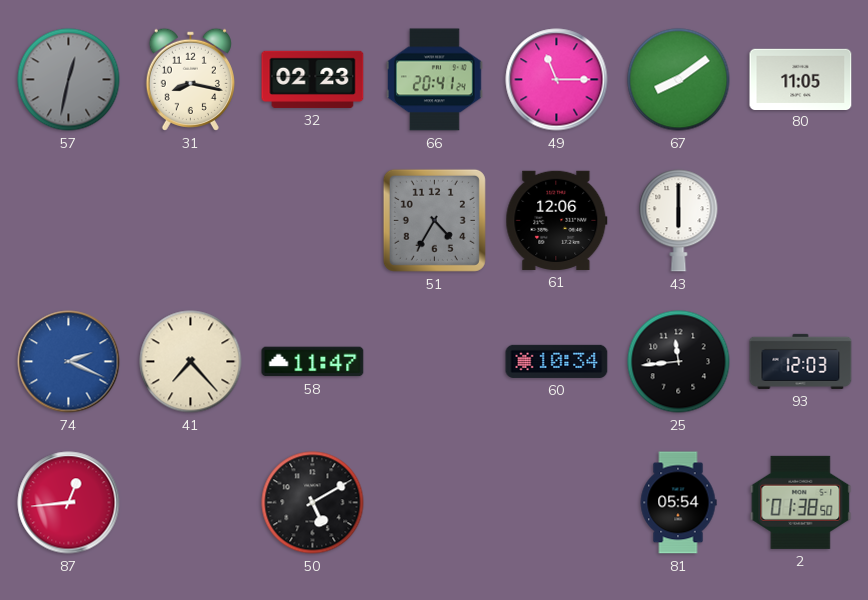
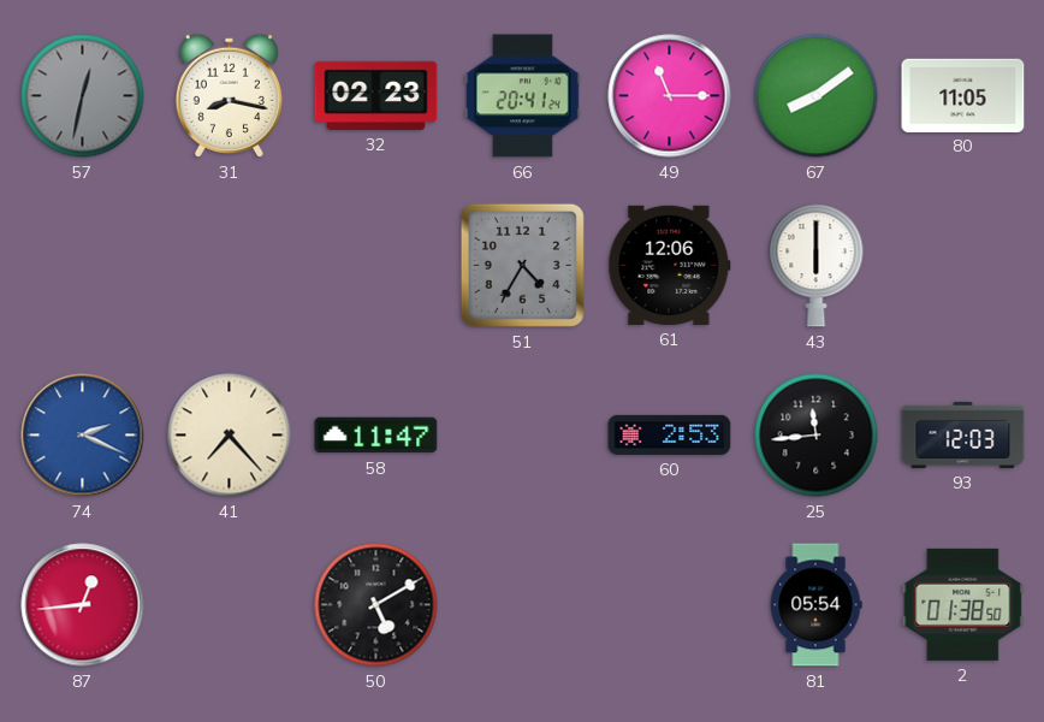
60: 10:34 -> 2:53
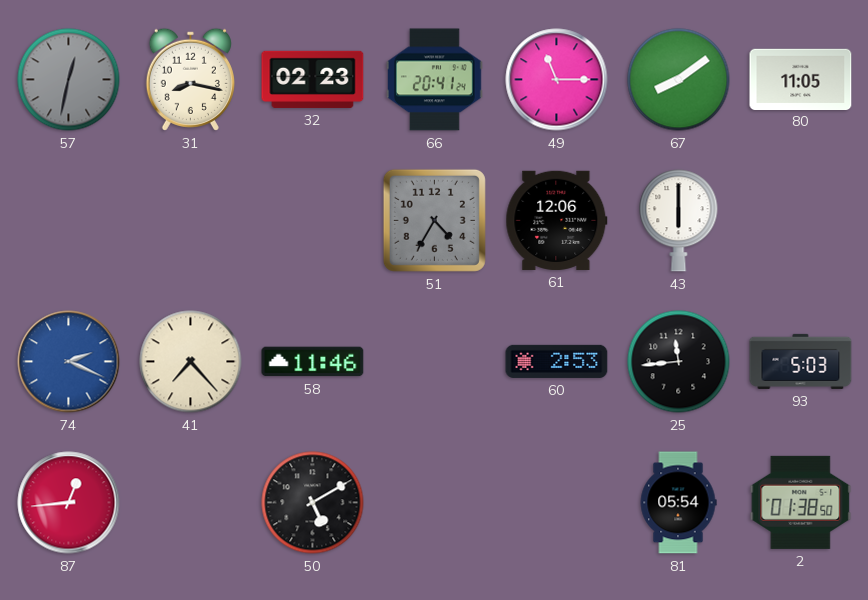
58: 11:47 -> 11:46
93: 12:03 -> 5:03
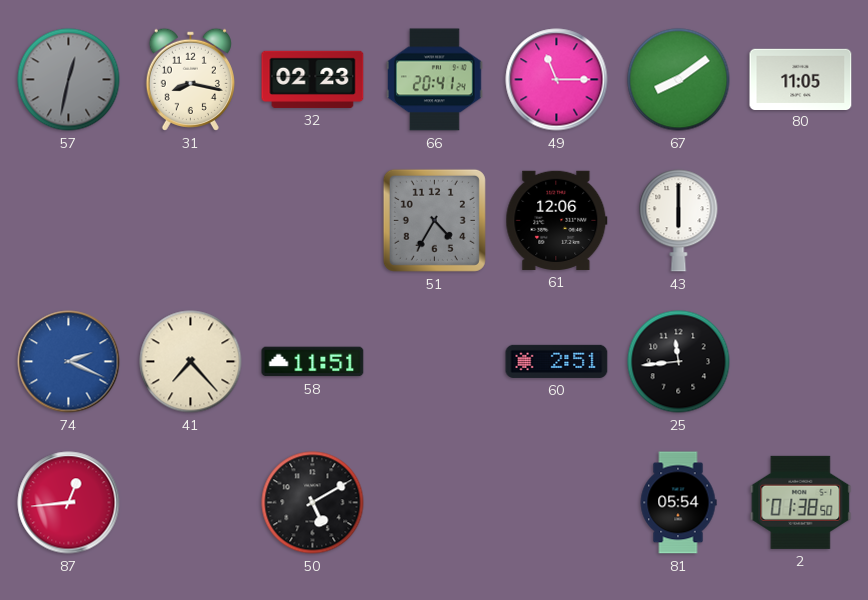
58: 11:46 -> 11:51
60: 2:53 -> 2:51
93: 5:03 -> none
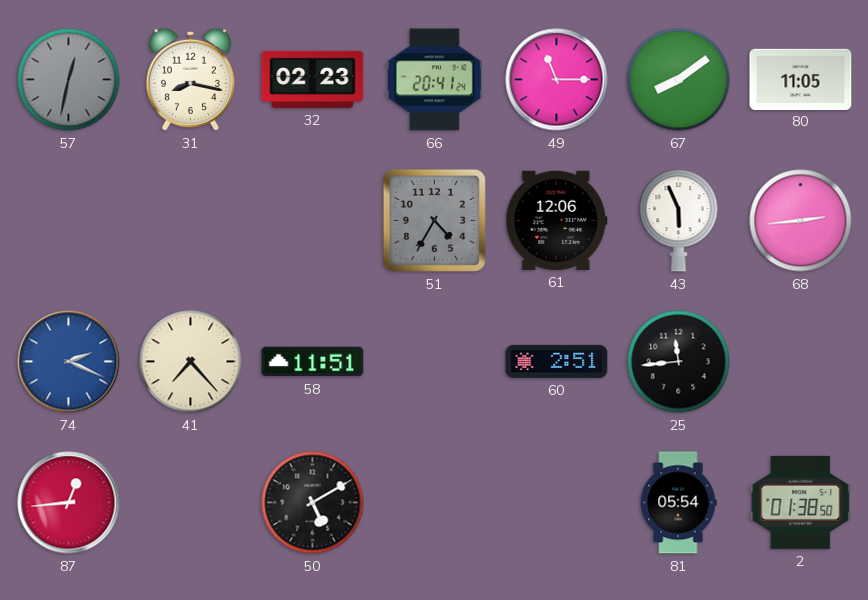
43: 6:00 -> 5:56
68: none -> 2:44
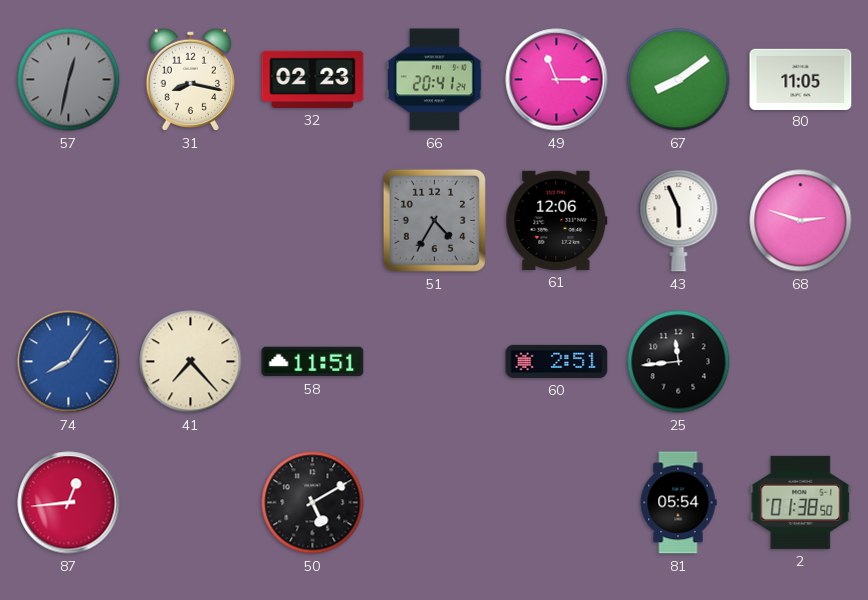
68: 2:44 -> 2:48
74: 2:19 -> 8:06
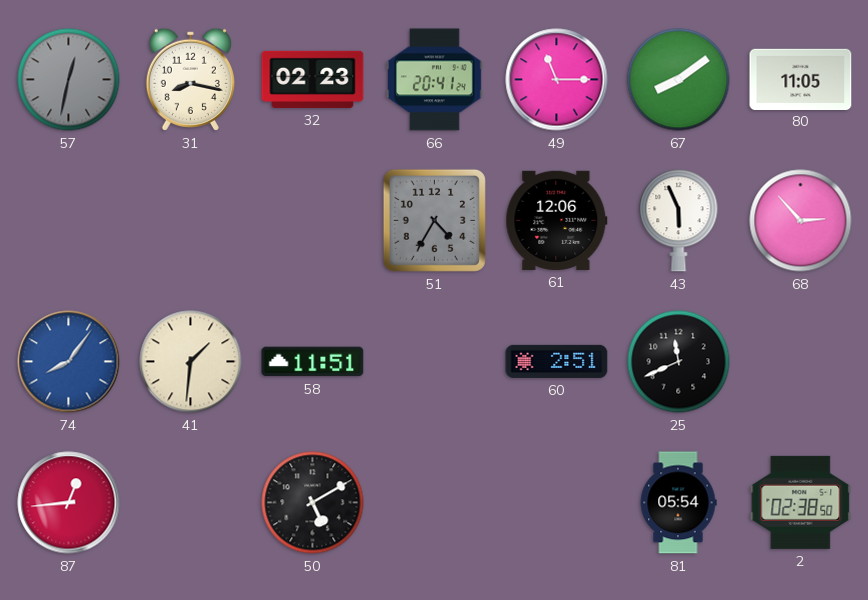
68: 2:48 -> 2:53
41: 7:23 -> 1:31
25: 11:44 -> 11:41
2: 01:38 -> 02:38
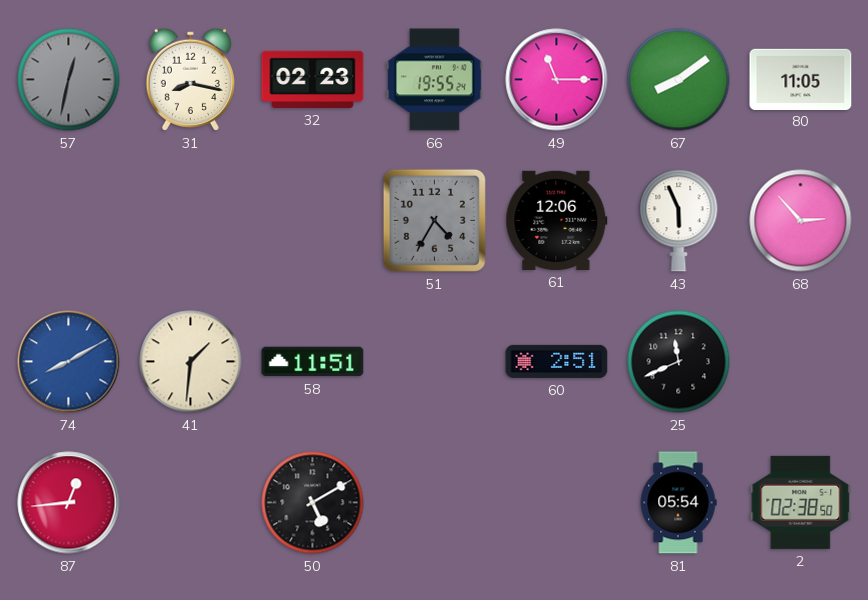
66: 20:41 -> 19:55
74: 8:06 -> 8:10
